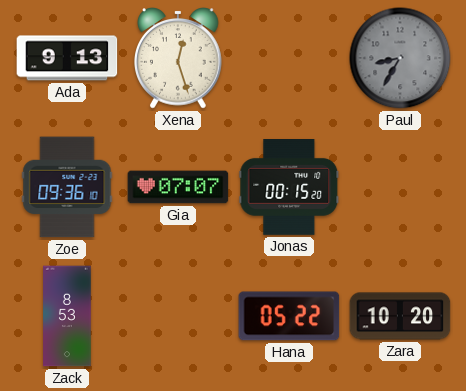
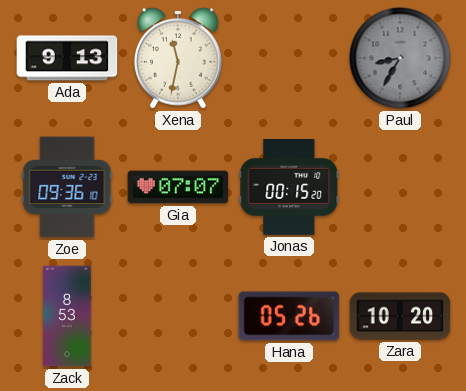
Xena: 12:27 -> 11:32
Hana: 05:22 -> 05:26
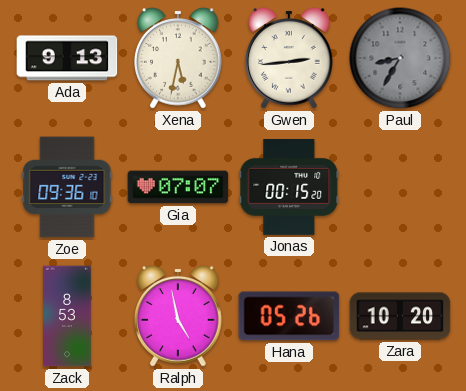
Xena: 11:32 -> 5:32
Gwen: none -> 2:44
Ralph: none -> 4:58
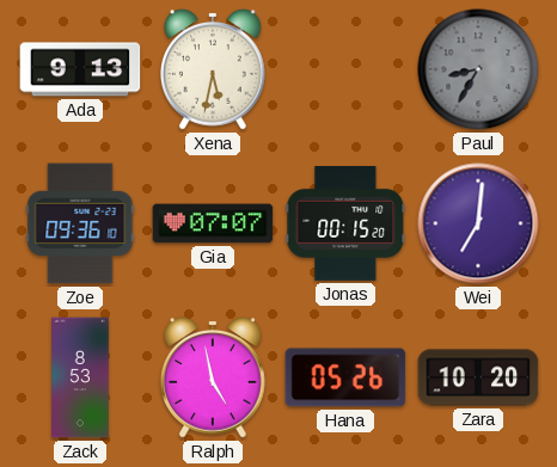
Gwen: 2:44 -> none
Wei: none -> 7:01
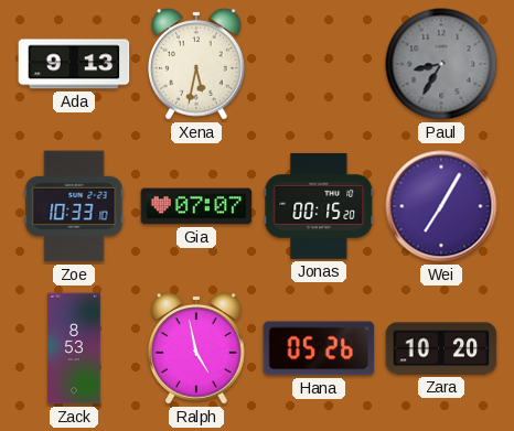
Zoe: 09:36 -> 10:33
Wei: 7:01 -> 7:05
